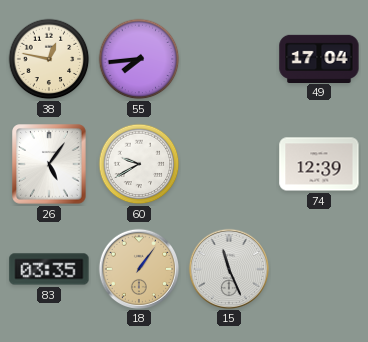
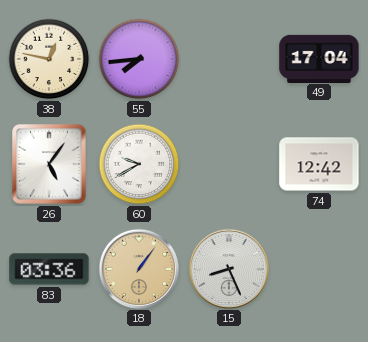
74: 12:39 -> 12:42
83: 03:35 -> 03:36
15: 11:26 -> 8:26
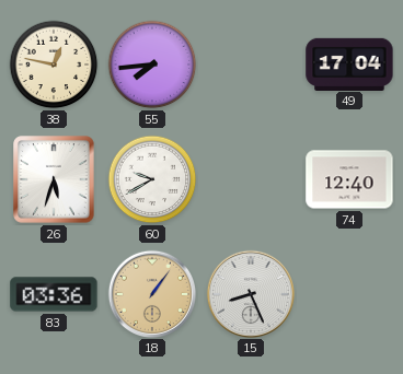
26: 5:06 -> 5:33
74: 12:42 -> 12:40
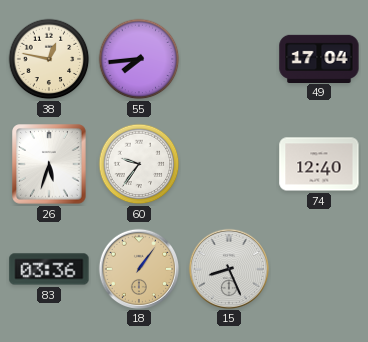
60: 9:40 -> 9:36
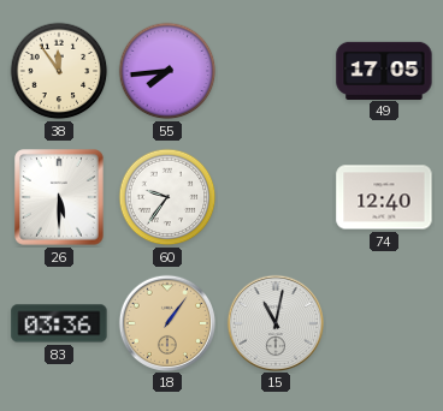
38: 12:47 -> 11:54
49: 17:04 -> 17:05
26: 5:33 -> 5:30
15: 8:26 -> 11:02
